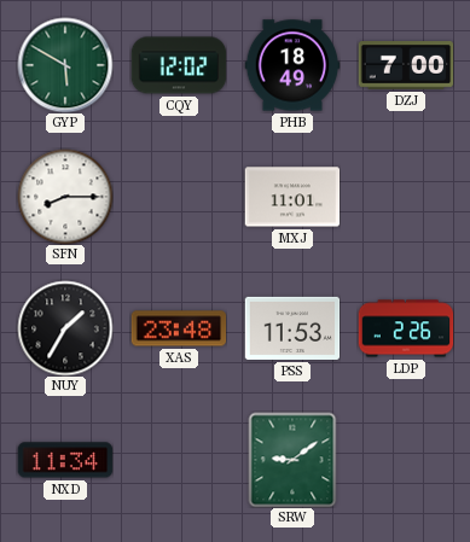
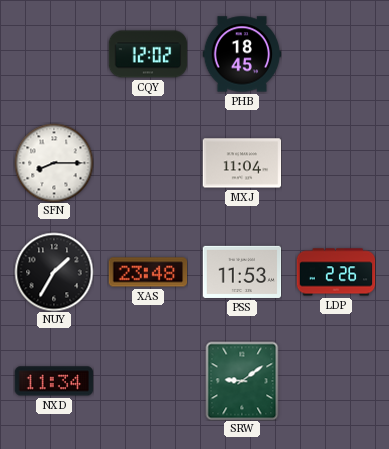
GYP: 5:50 -> none
PHB: 18:49 -> 18:45
DZJ: 7:00 -> none
MXJ: 11:01 -> 11:04
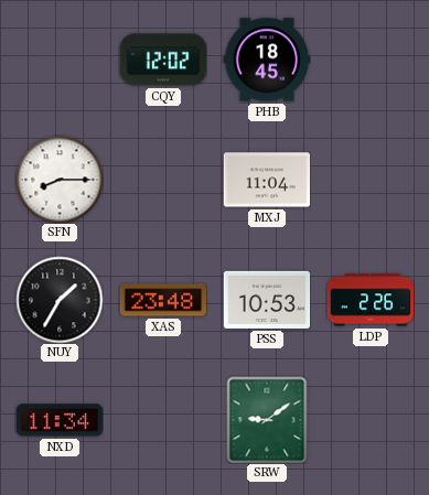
PSS: 11:53 -> 10:53
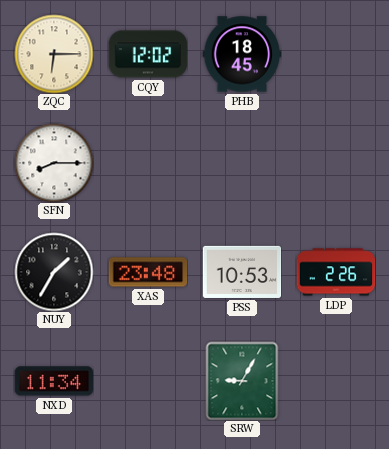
ZQC: none -> 6:15
MXJ: 11:04 -> none
SRW: 9:09 -> 9:05
